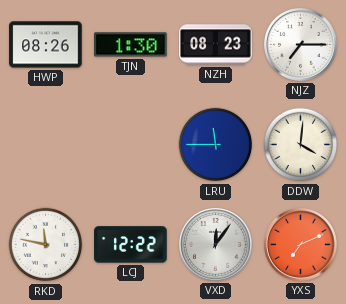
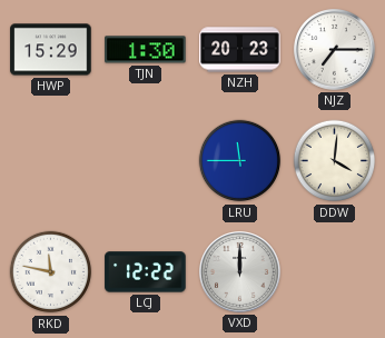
HWP: 08:26 -> 15:29
NZH: 08:23 -> 20:23
VXD: 12:06 -> 12:00
YXS: 7:11 -> none
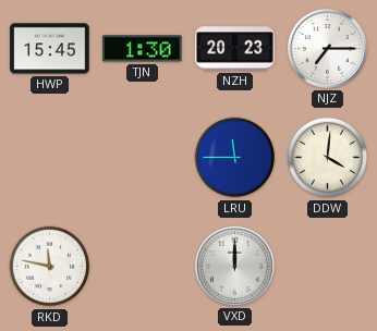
HWP: 15:29 -> 15:45
LCJ: 12:22 -> none
